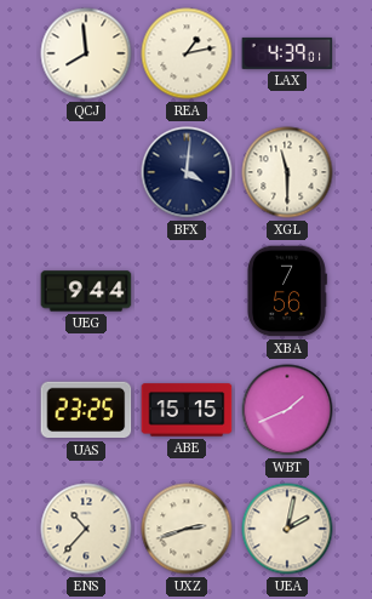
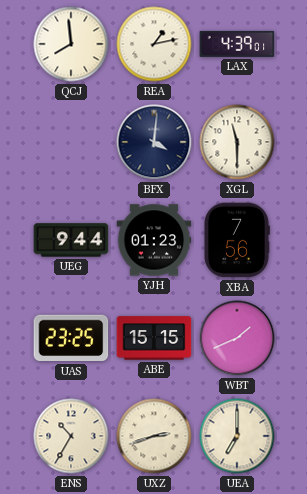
YJH: none -> 01:23
ENS: 10:37 -> 10:35
UEA: 2:02 -> 7:00
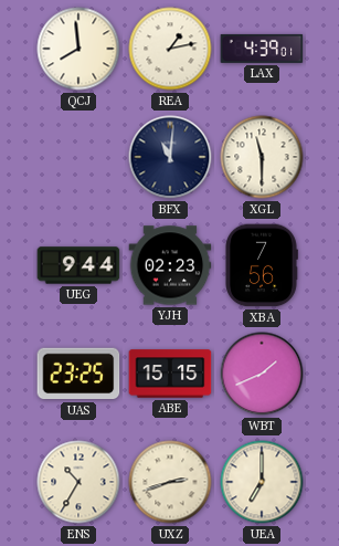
BFX: 4:01 -> 11:01
YJH: 01:23 -> 02:23
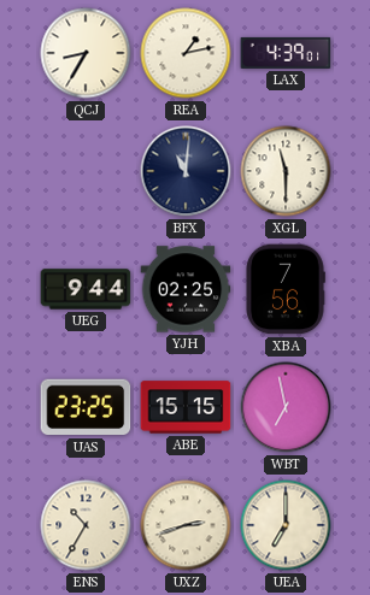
QCJ: 7:59 -> 8:35
YJH: 02:23 -> 02:25
WBT: 1:41 -> 6:58
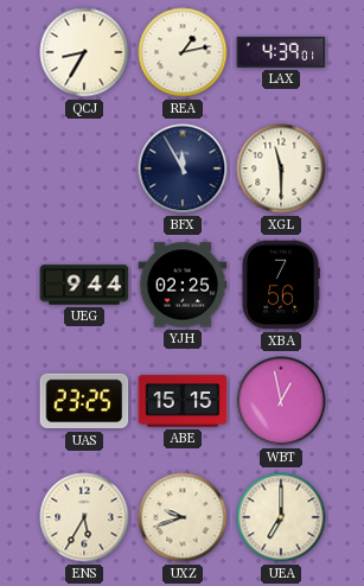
BFX: 11:01 -> 11:55
WBT: 6:58 -> 12:58
ENS: 10:35 -> 5:35
UXZ: 2:42 -> 9:42
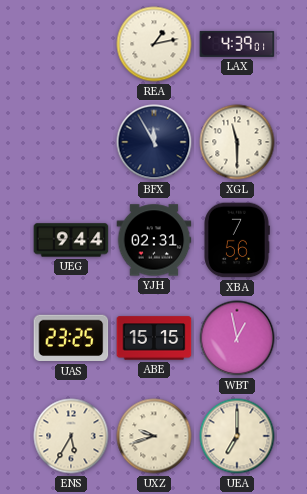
QCJ: 8:35 -> none
YJH: 02:25 -> 02:31
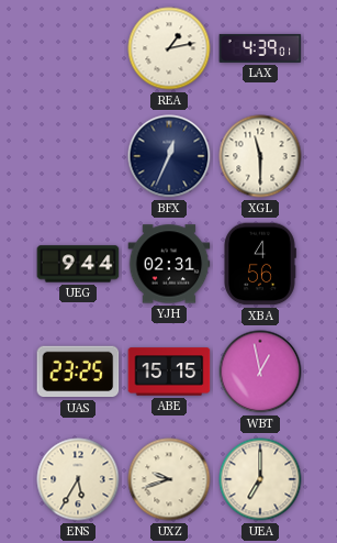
BFX: 11:55 -> 12:34
XBA: 7:56 -> 4:56
